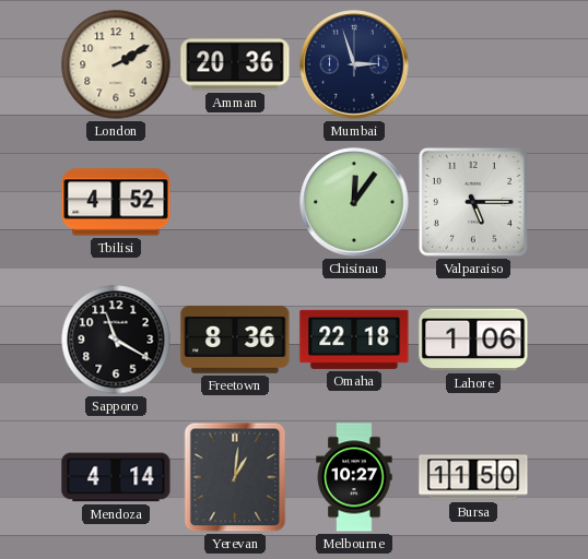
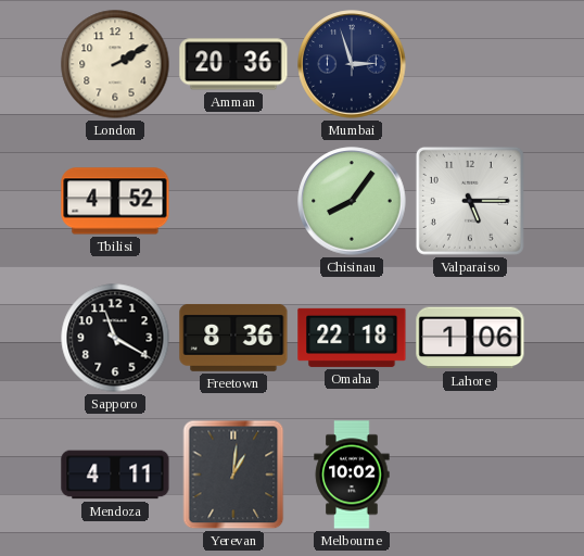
Chisinau: 12:06 -> 8:06
Mendoza: 4:14 -> 4:11
Melbourne: 10:27 -> 10:02
Bursa: 11:50 -> none
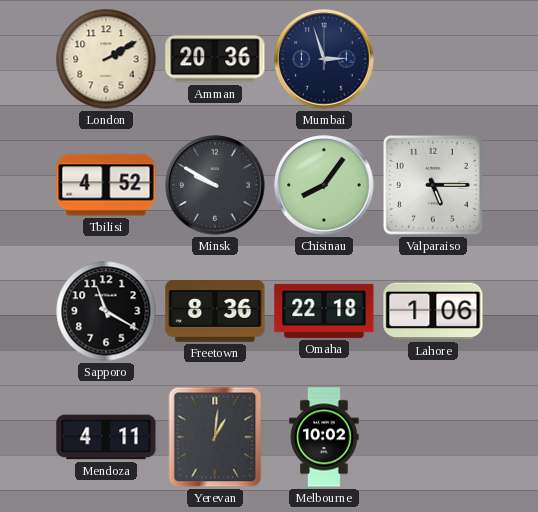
Minsk: none -> 9:50
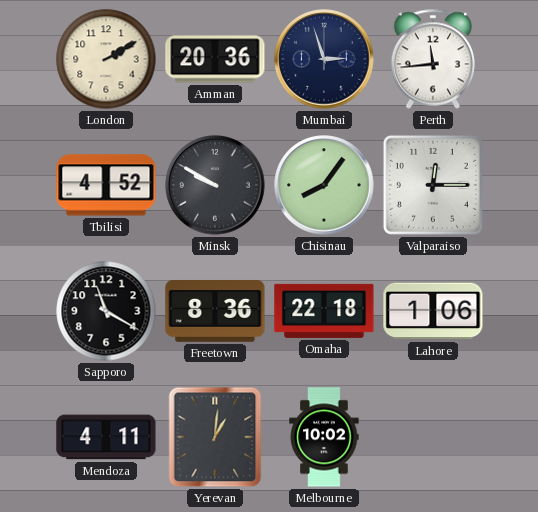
Perth: none -> 11:44
Valparaiso: 5:15 -> 12:15
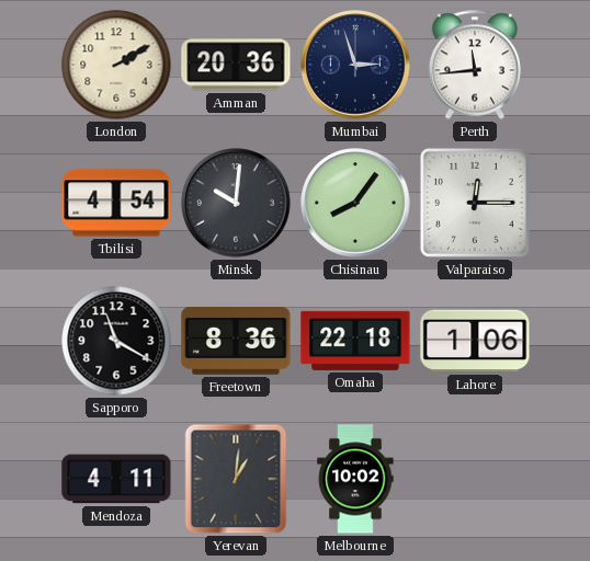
Tbilisi: 4:52 -> 4:54
Minsk: 9:50 -> 10:01
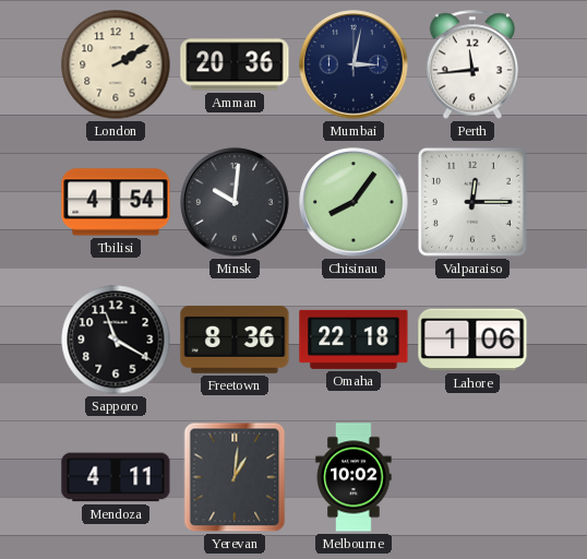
Mumbai: 2:57 -> 3:02
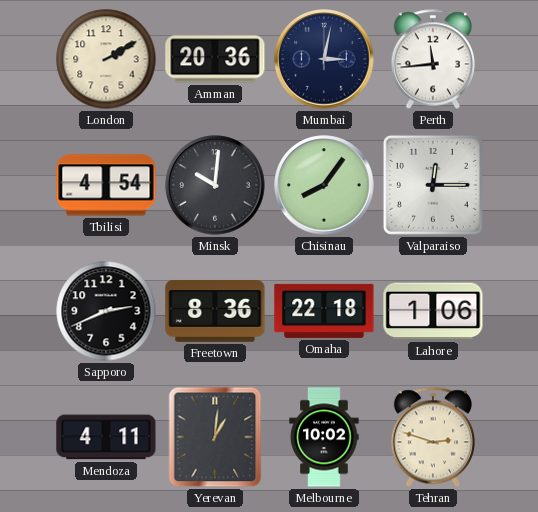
Sapporo: 11:20 -> 2:41
Tehran: none -> 2:48
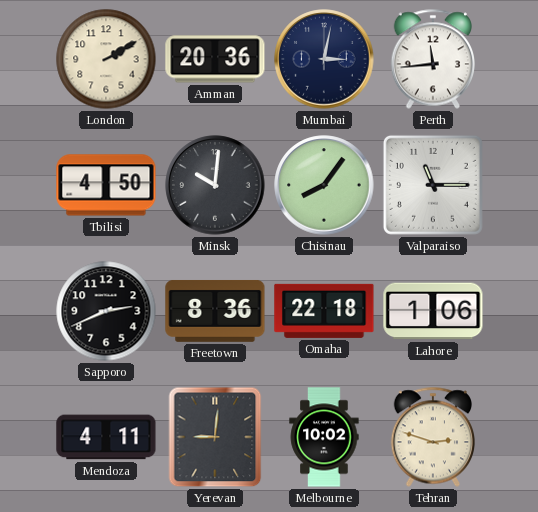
Tbilisi: 4:54 -> 4:50
Valparaiso: 12:15 -> 11:15
Yerevan: 1:01 -> 9:01
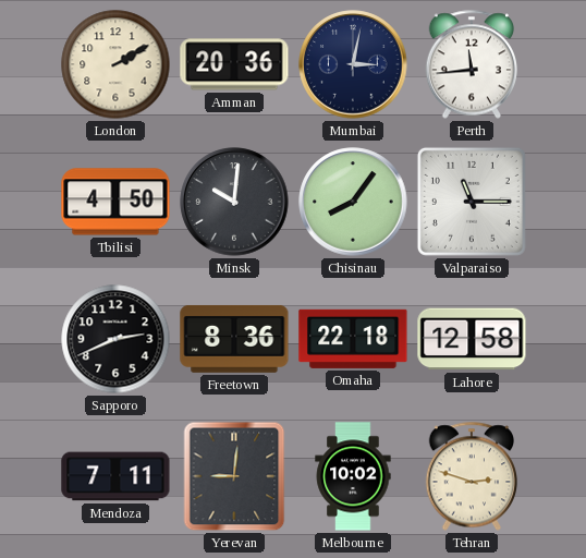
Lahore: 1:06 -> 12:58
Mendoza: 4:11 -> 7:11
